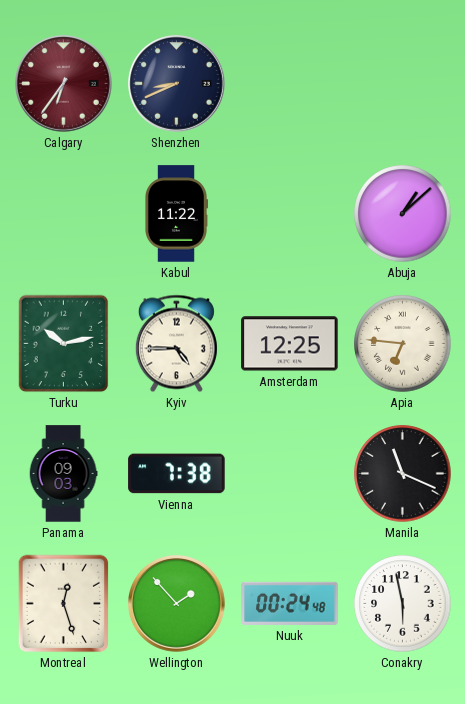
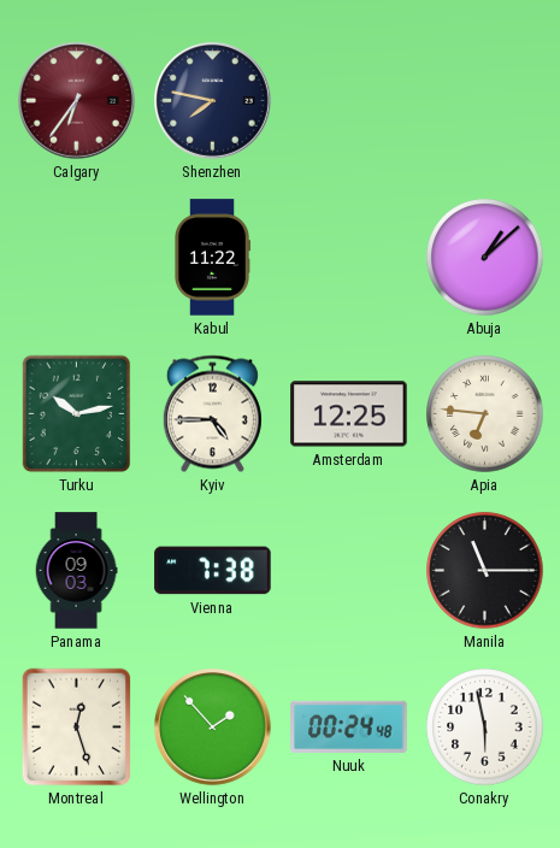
Shenzhen: 8:41 -> 7:47
Manila: 11:19 -> 11:15
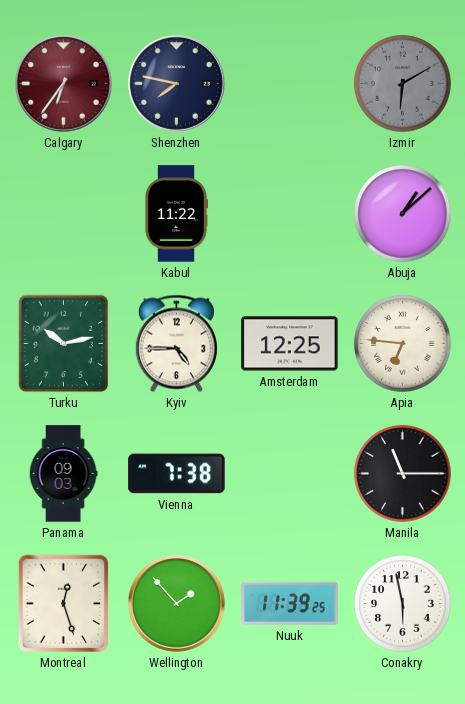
Izmir: none -> 6:10
Nuuk: 00:24 -> 11:39
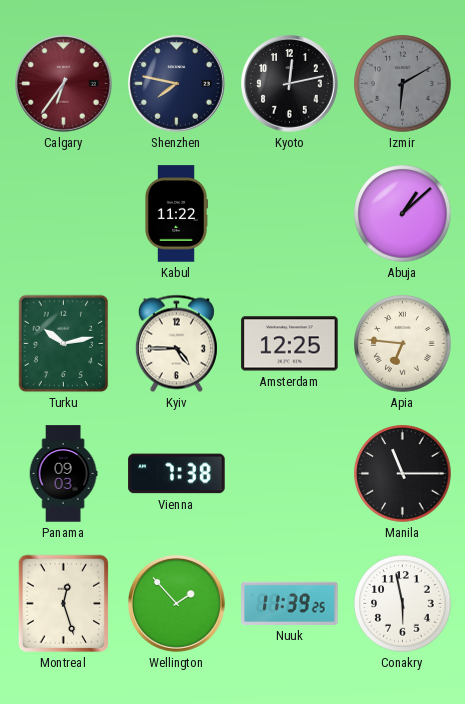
Kyoto: none -> 12:13
